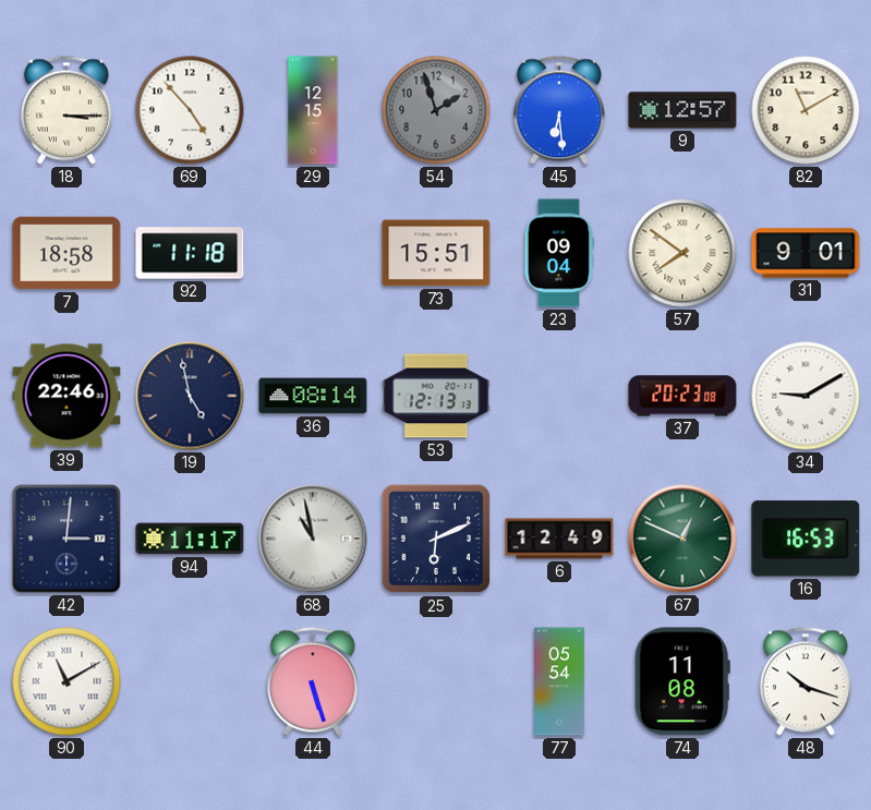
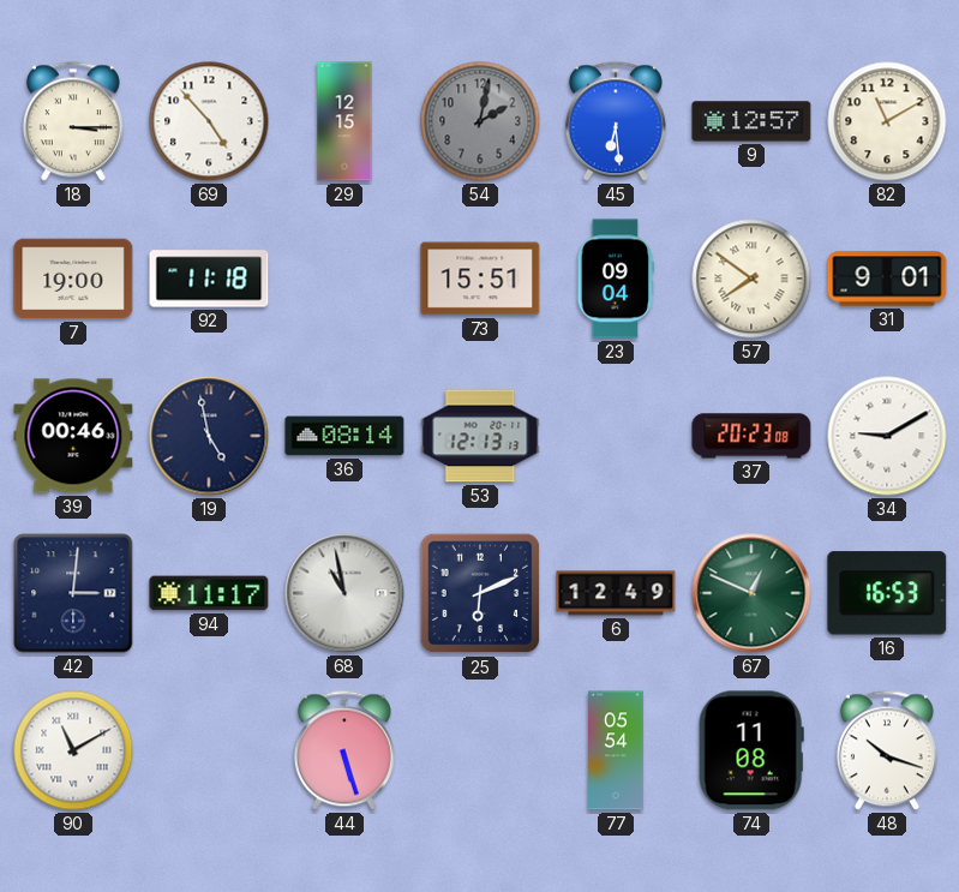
54: 1:57 -> 2:02
7: 18:58 -> 19:00
39: 22:46 -> 00:46
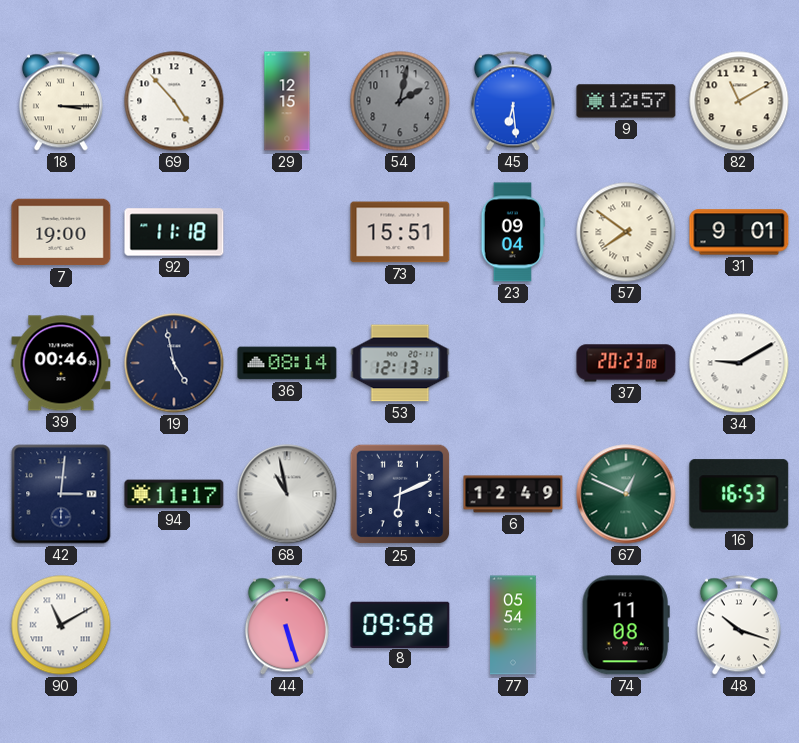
8: none -> 09:58
